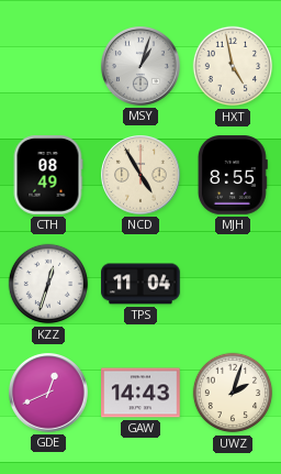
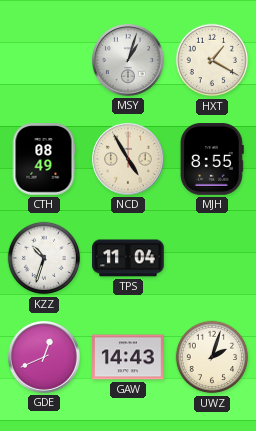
HXT: 4:58 -> 1:20
KZZ: 12:33 -> 10:33
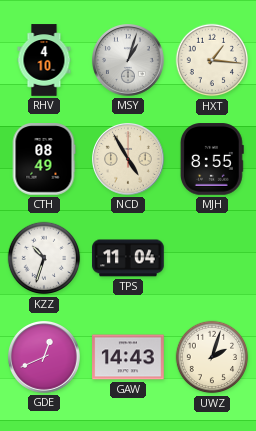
RHV: none -> 4:10
HXT: 1:20 -> 1:16
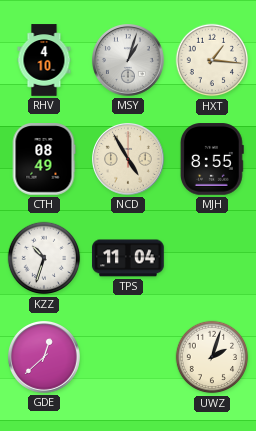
GDE: 12:41 -> 12:38
GAW: 14:43 -> none
